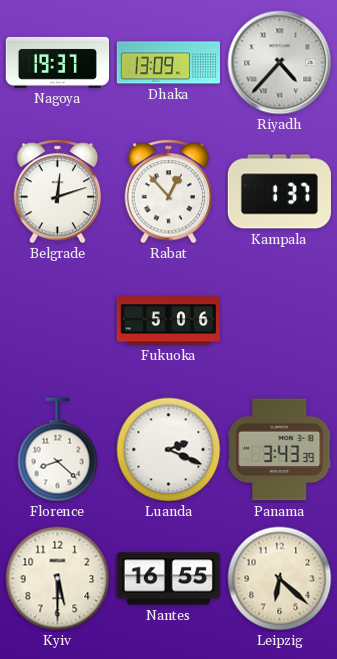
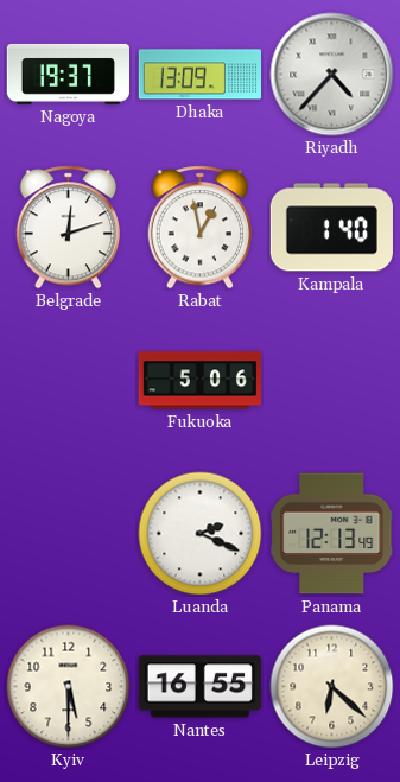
Rabat: 12:53 -> 12:58
Kampala: 1:37 -> 1:40
Florence: 8:22 -> none
Panama: 3:43 -> 12:13
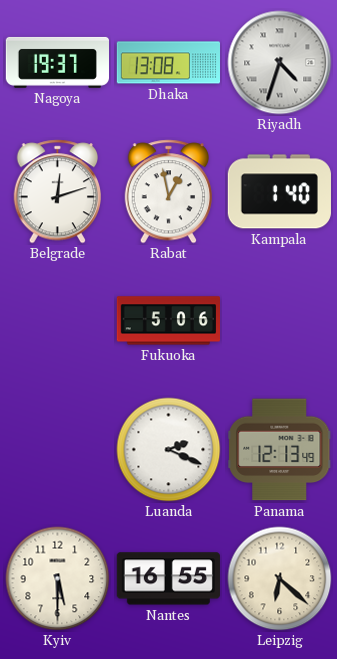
Dhaka: 13:09 -> 13:08
Riyadh: 4:37 -> 4:33
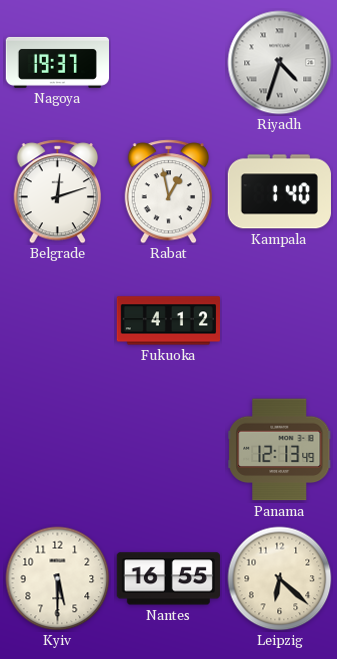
Dhaka: 13:08 -> none
Fukuoka: 5:06 -> 4:12
Luanda: 2:19 -> none
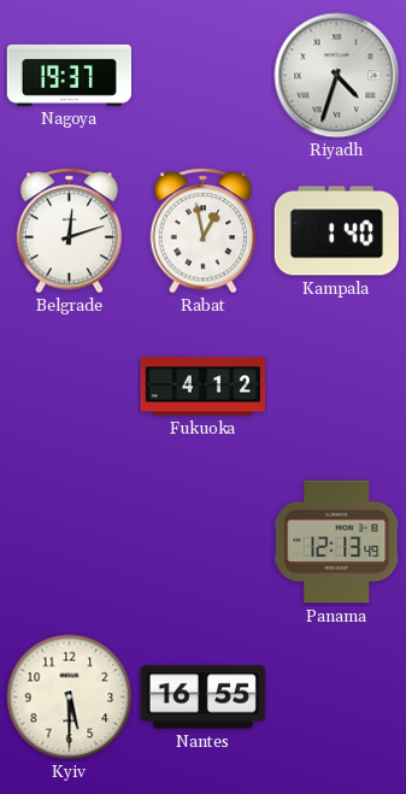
Leipzig: 6:22 -> none
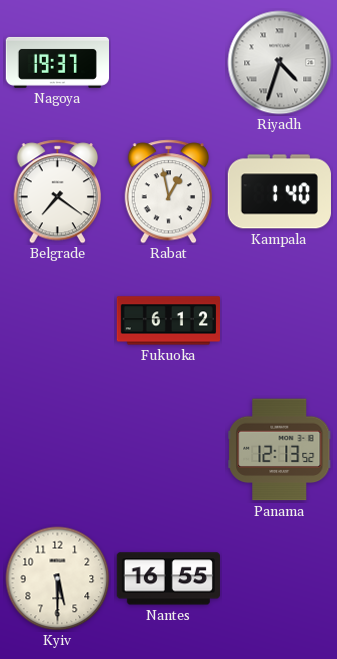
Belgrade: 12:12 -> 7:21
Fukuoka: 4:12 -> 6:12
Panama: 12:13:49 -> 12:13:52
